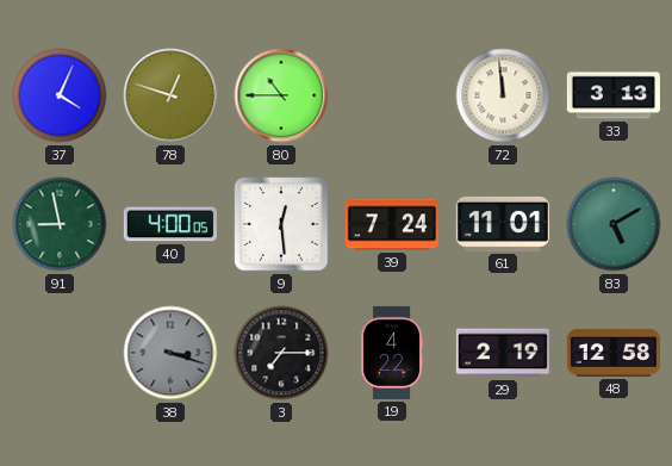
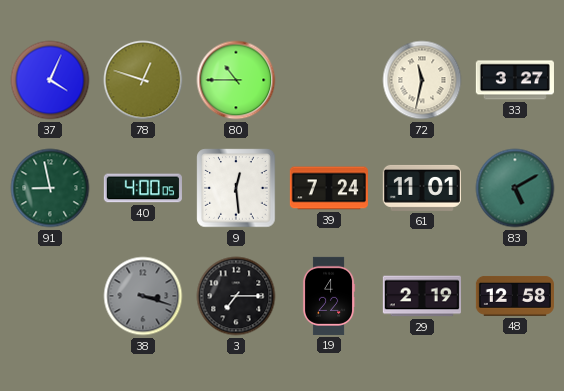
72: 11:59 -> 11:32
33: 3:13 -> 3:27
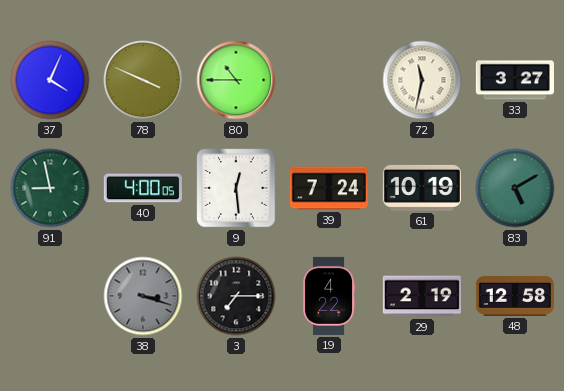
78: 12:48 -> 3:49
61: 11:01 -> 10:19
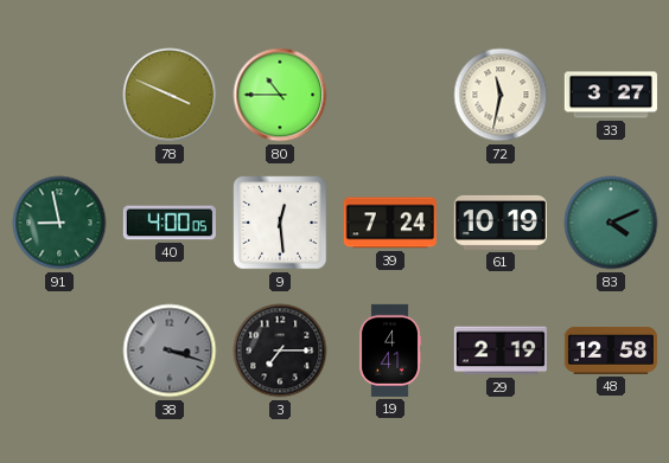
37: 4:04 -> none
83: 5:10 -> 4:11
19: 4:22 -> 4:41
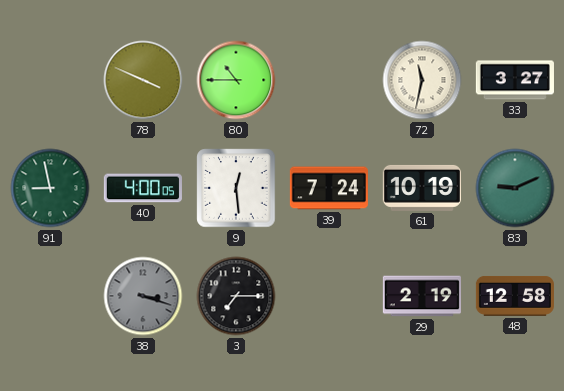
83: 4:11 -> 9:11
19: 4:41 -> none
